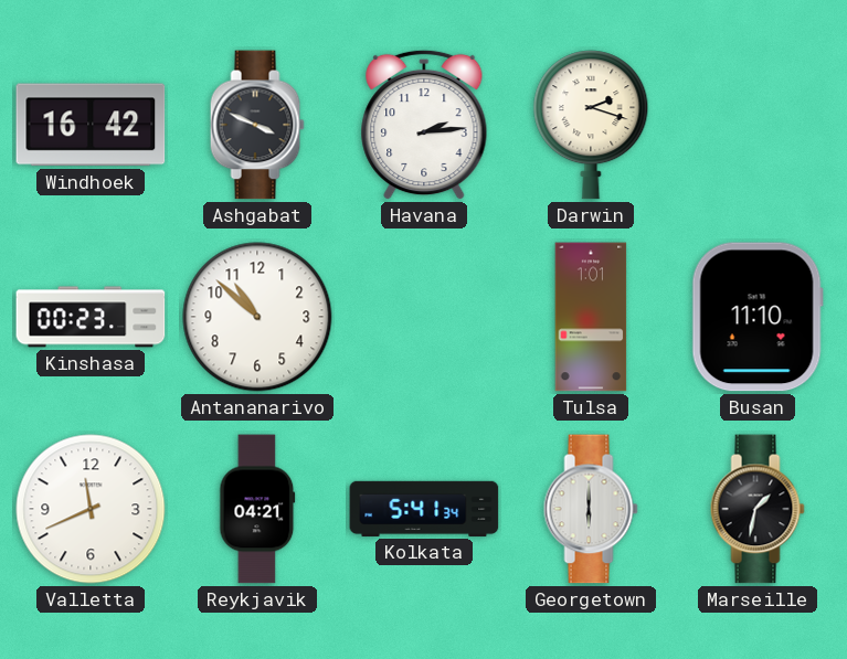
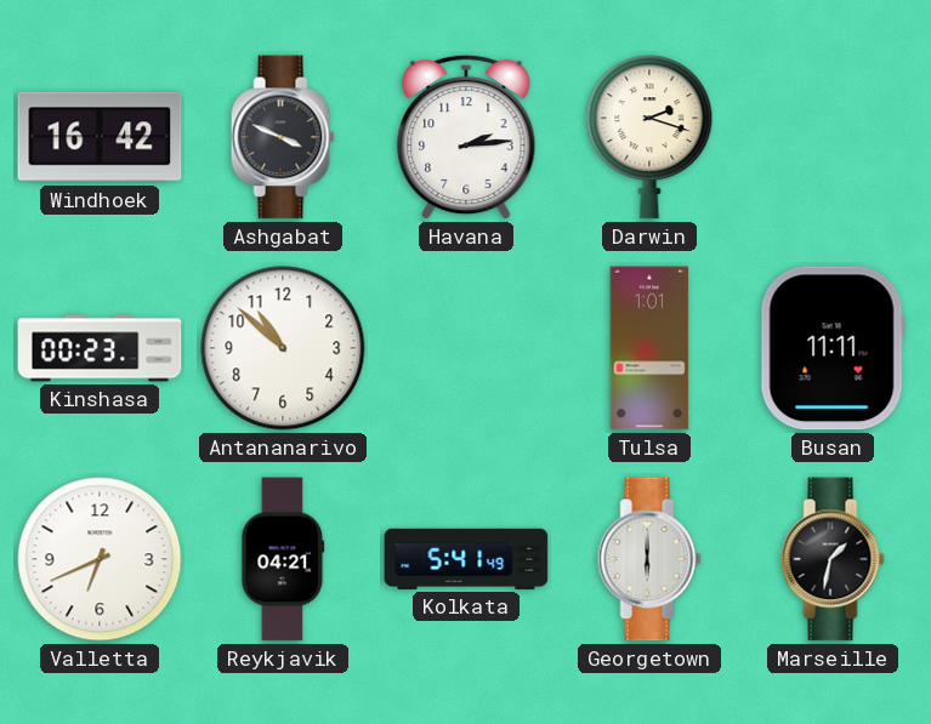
Busan: 11:10 -> 11:11
Valletta: 11:41 -> 6:41
Kolkata: 5:41:34 -> 5:41:49
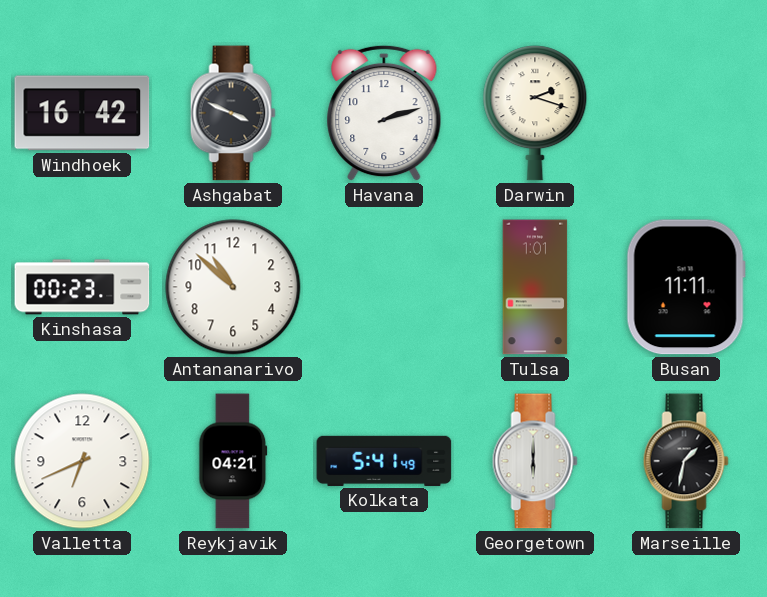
Havana: 2:14 -> 2:12
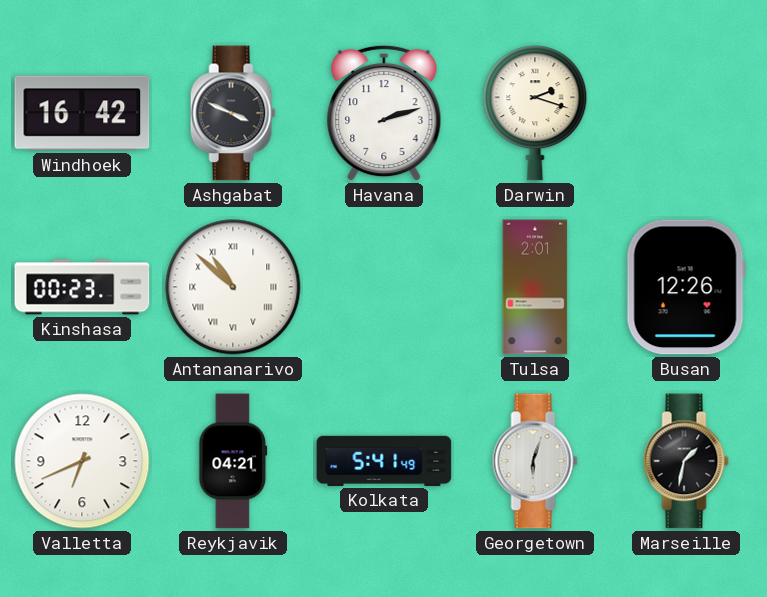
Antananarivo numerals: Arabic -> Roman
Tulsa: 1:01 -> 2:01
Busan: 11:11 -> 12:26
Georgetown: 6:00 -> 6:03
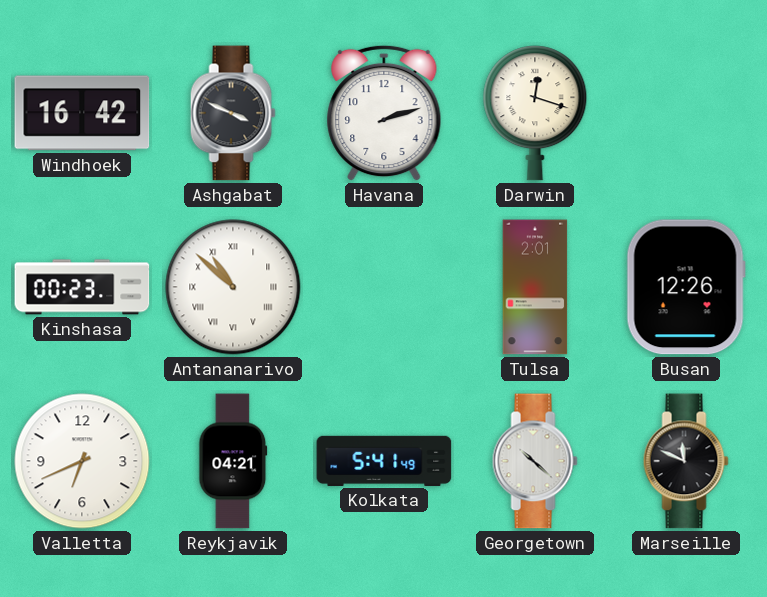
Darwin: 2:18 -> 12:18
Georgetown: 6:03 -> 10:22
Marseille: 1:32 -> 11:49
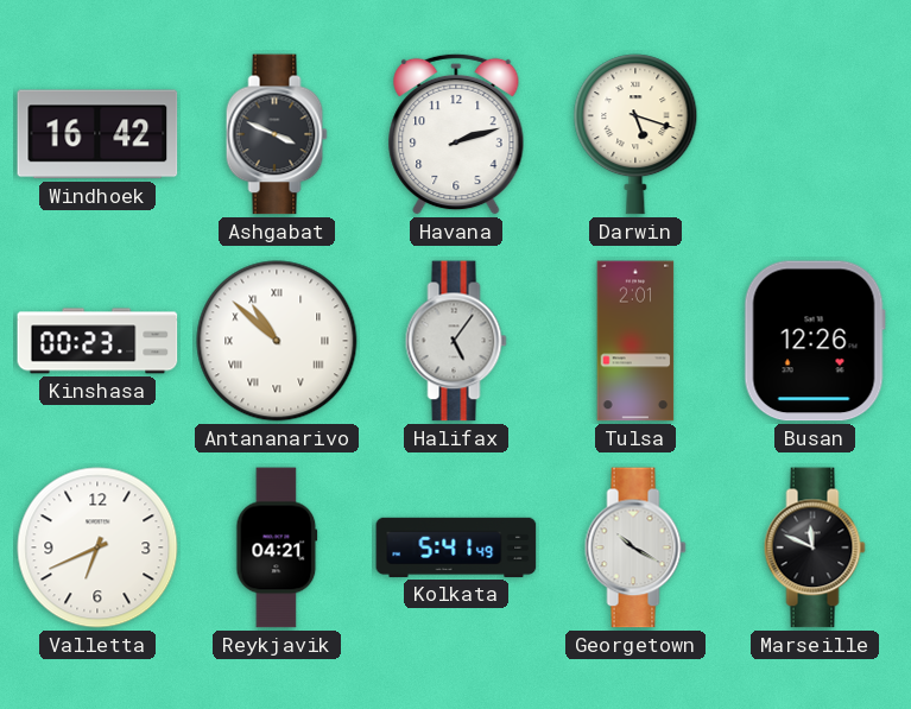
Darwin: 12:18 -> 5:18
Halifax: none -> 5:06
Georgetown: 10:22 -> 10:20
